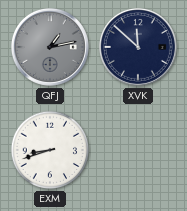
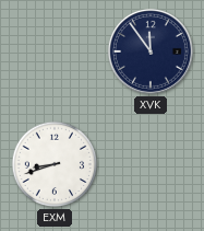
QFJ: 1:13 -> none
XVK: 11:52 -> 11:54
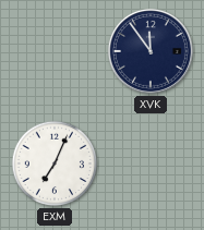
EXM: 8:42 -> 7:04
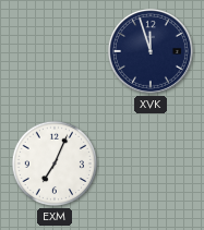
XVK: 11:54 -> 11:57
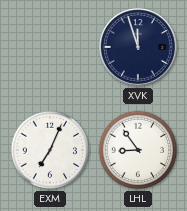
LHL: none -> 8:54
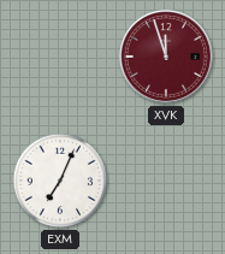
XVK dial: navy -> burgundy
LHL: 8:54 -> none
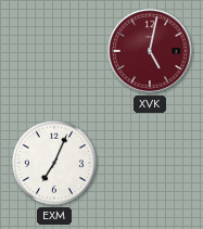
XVK: 11:57 -> 5:02
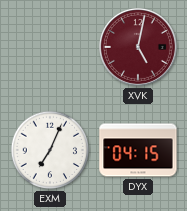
DYX: none -> 04:15
